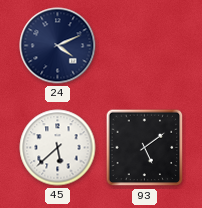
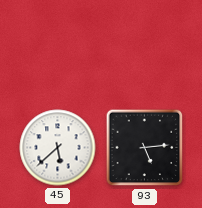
24: 4:11 -> none
93: 5:09 -> 5:14
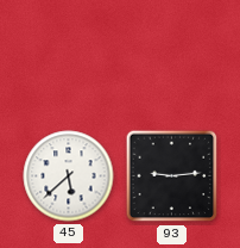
93: 5:14 -> 9:14
